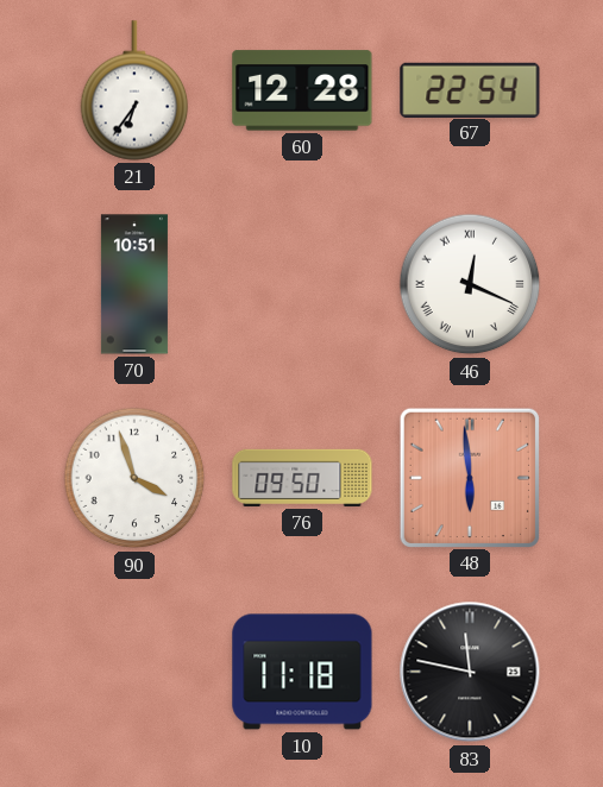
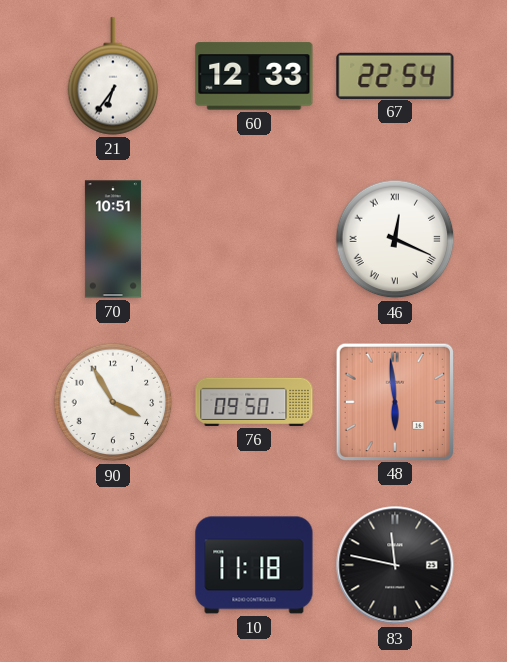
60: 12:28 -> 12:33
90: 3:57 -> 3:55
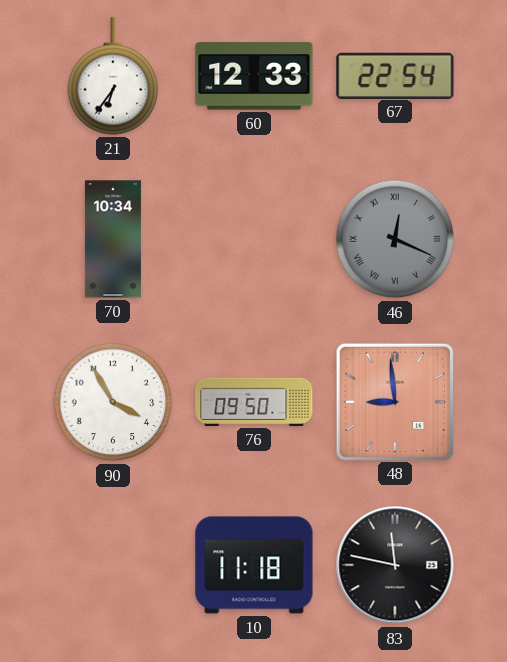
70: 10:51 -> 10:34
46 dial: white -> grey
48: 5:59 -> 8:59
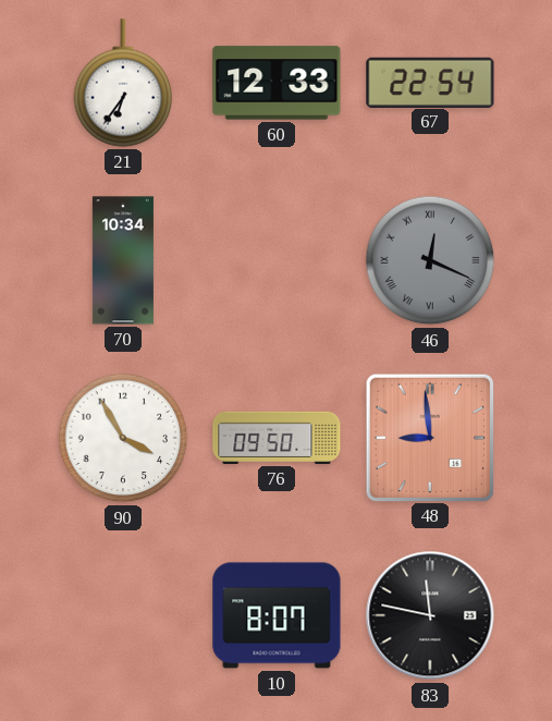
10: 11:18 -> 8:07
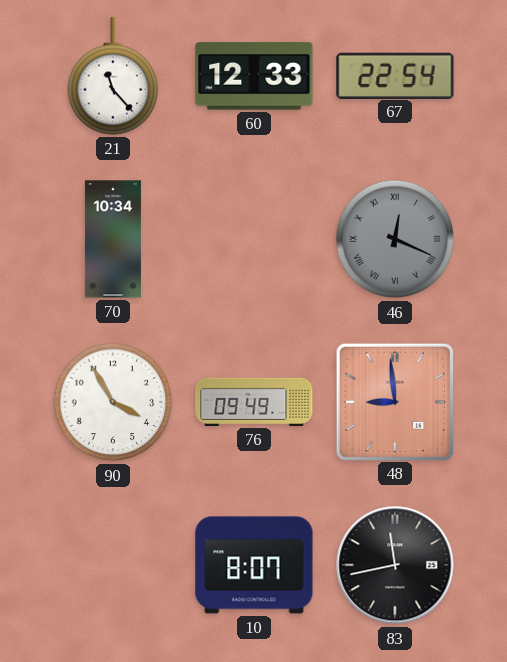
21: 6:36 -> 11:23
76: 09:50 -> 09:49
83: 11:47 -> 11:43
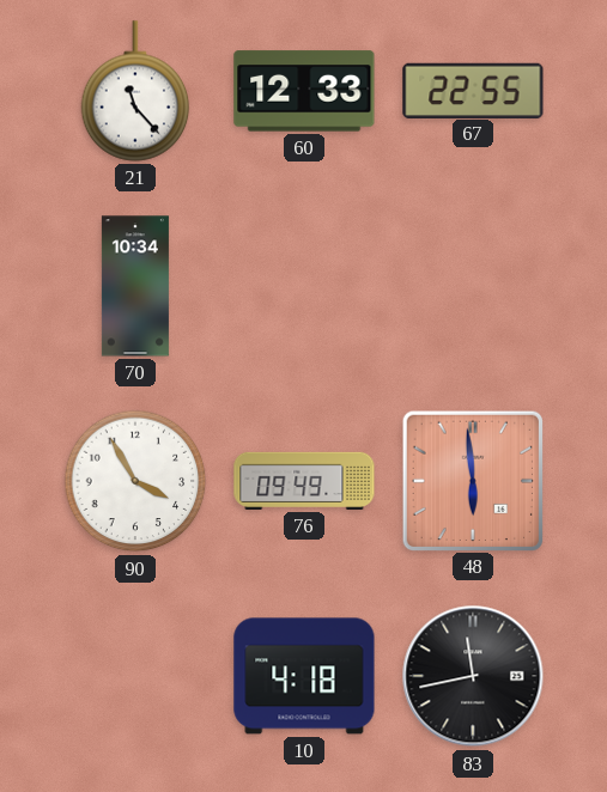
67: 22:54 -> 22:55
46: 12:19 -> none
48: 8:59 -> 5:59
10: 8:07 -> 4:18
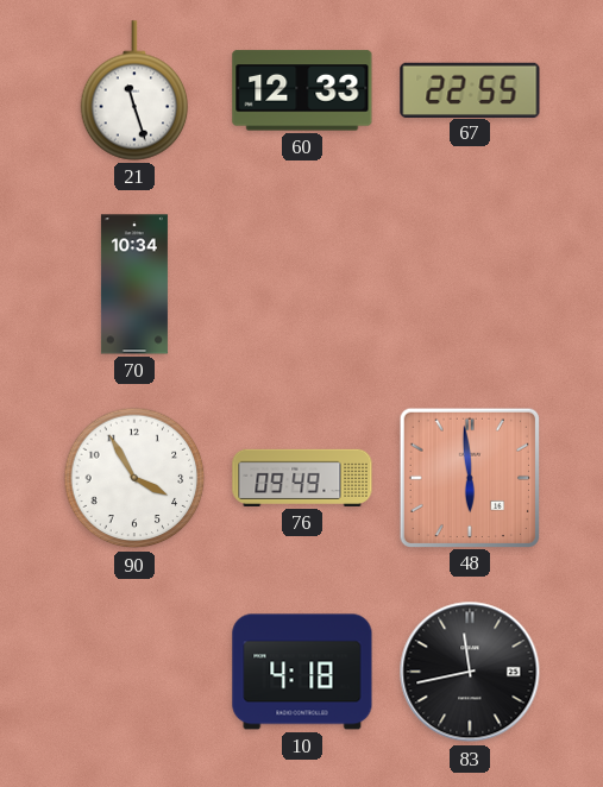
21: 11:23 -> 11:27
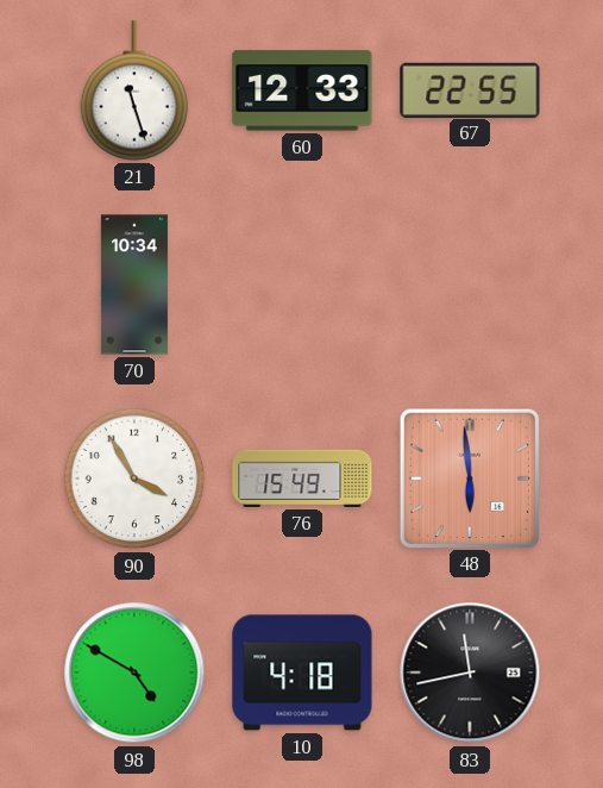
76: 09:49 -> 15:49
98: none -> 4:50
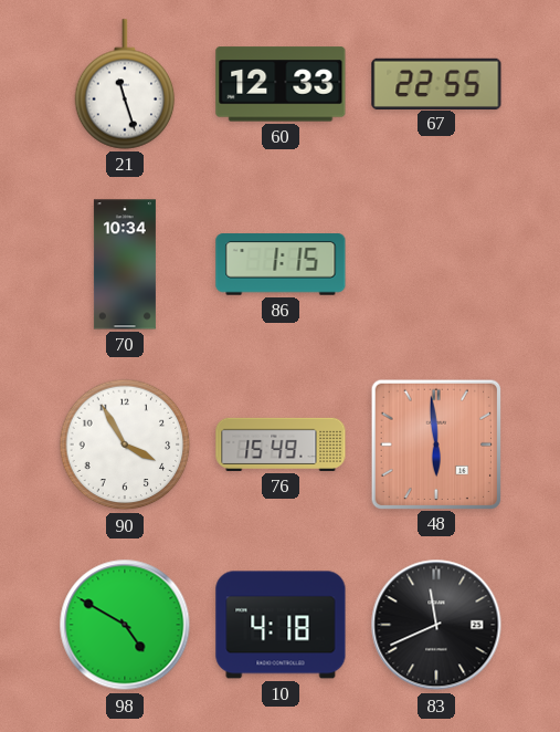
86: none -> 1:15
83: 11:43 -> 11:41
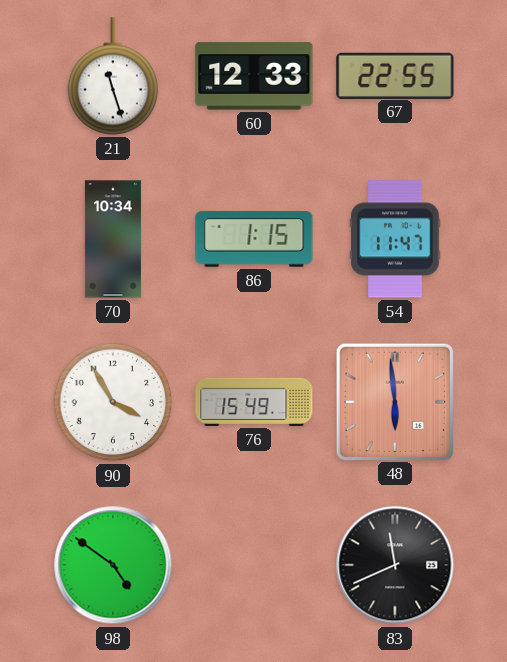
54: none -> 11:47
98: 4:50 -> 4:51
10: 4:18 -> none
